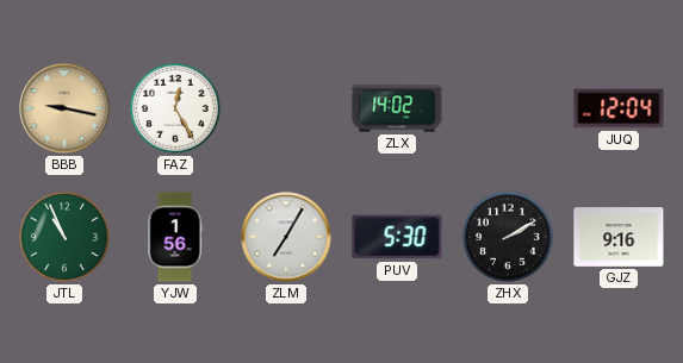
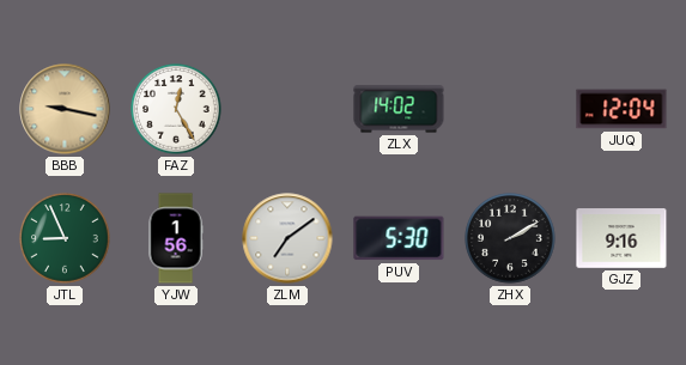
JTL: 10:56 -> 8:56
ZLM: 7:05 -> 7:09
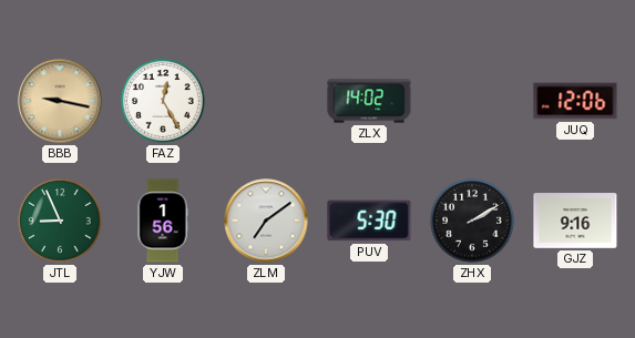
JUQ: 12:04 -> 12:06
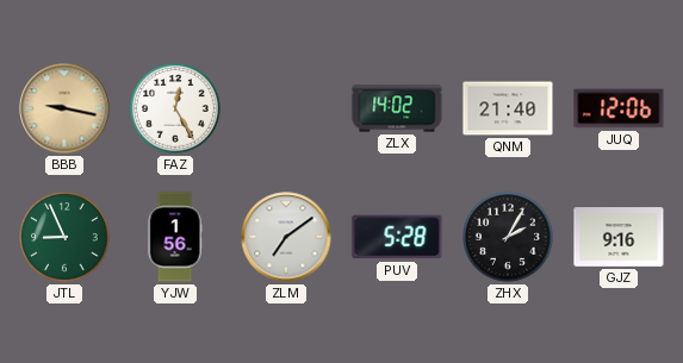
QNM: none -> 21:40
PUV: 5:30 -> 5:28
ZHX: 2:10 -> 2:05
